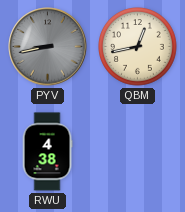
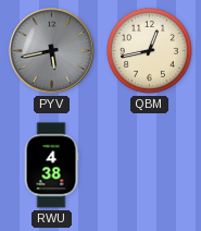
PYV: 8:43 -> 5:43
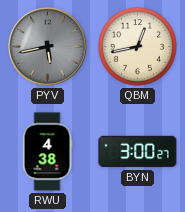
BYN: none -> 3:00
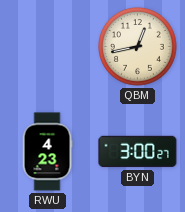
PYV: 5:43 -> none
RWU: 4:38 -> 4:23
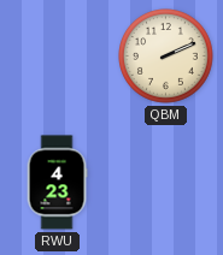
QBM: 12:43 -> 2:11
BYN: 3:00 -> none
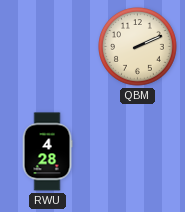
RWU: 4:23 -> 4:28
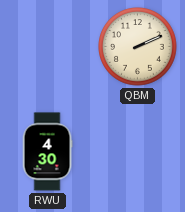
RWU: 4:28 -> 4:30
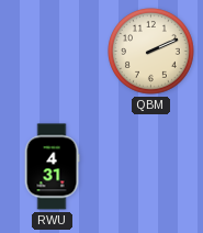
RWU: 4:30 -> 4:31
